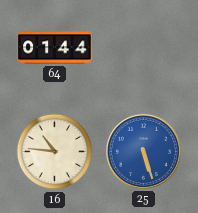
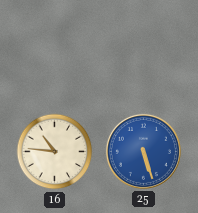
64: 01:44 -> none
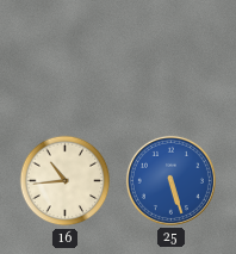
16: 10:46 -> 10:44
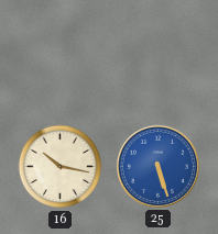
16: 10:44 -> 10:17
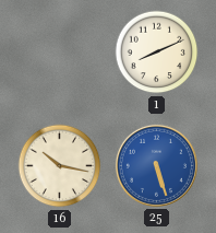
1: none -> 8:11
